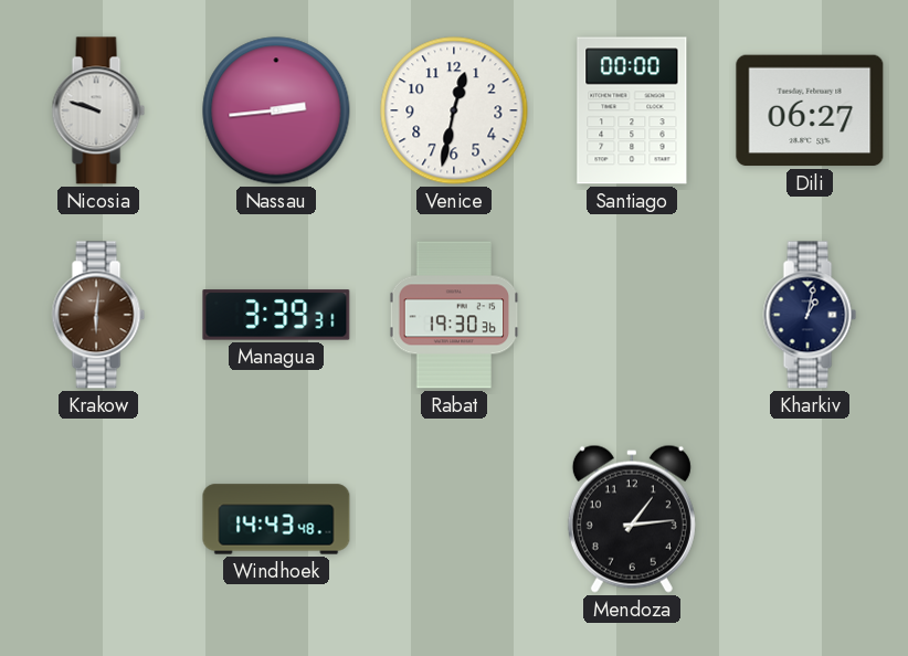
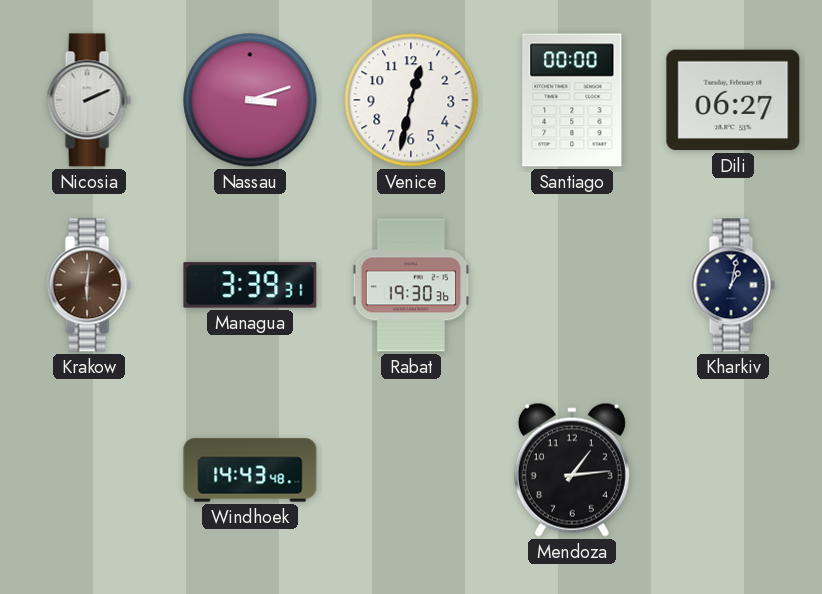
Nicosia: 9:48 -> 2:11
Nassau: 2:44 -> 3:12
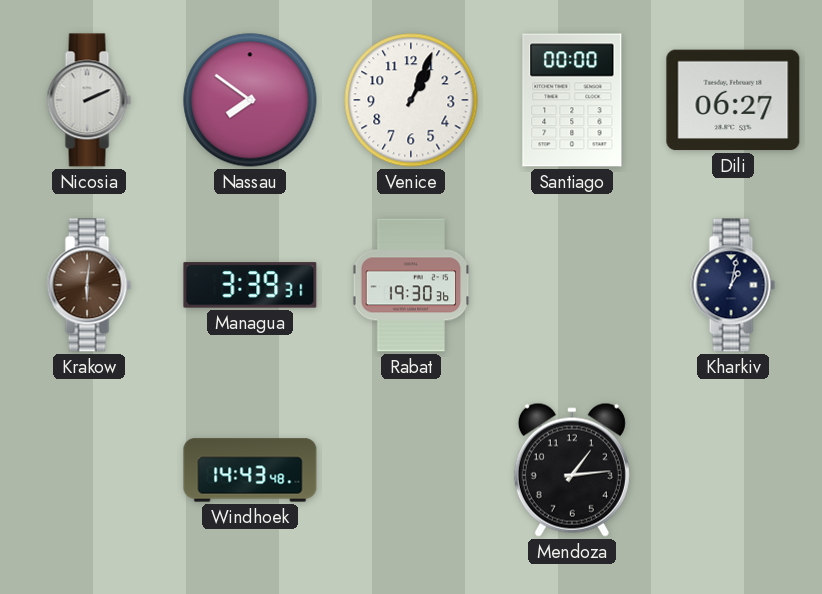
Nassau: 3:12 -> 7:51
Venice: 12:32 -> 1:04
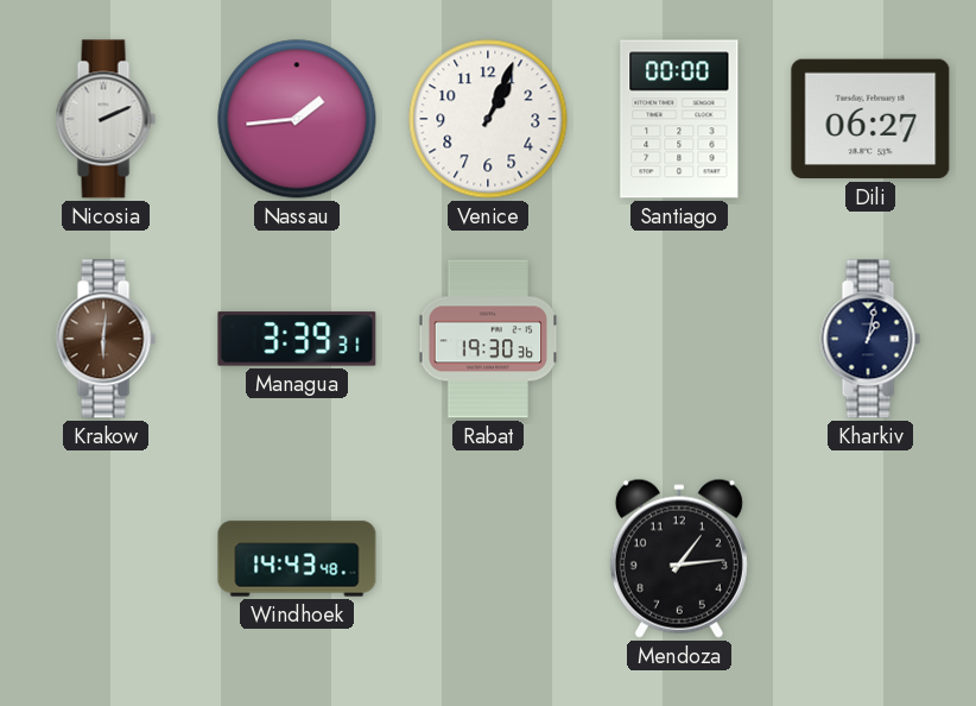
Nassau: 7:51 -> 1:44
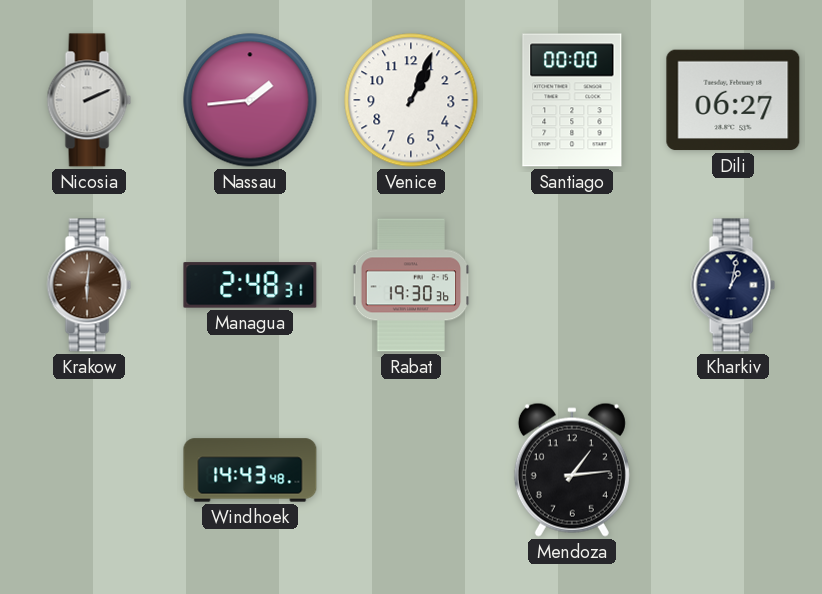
Managua: 3:39 -> 2:48
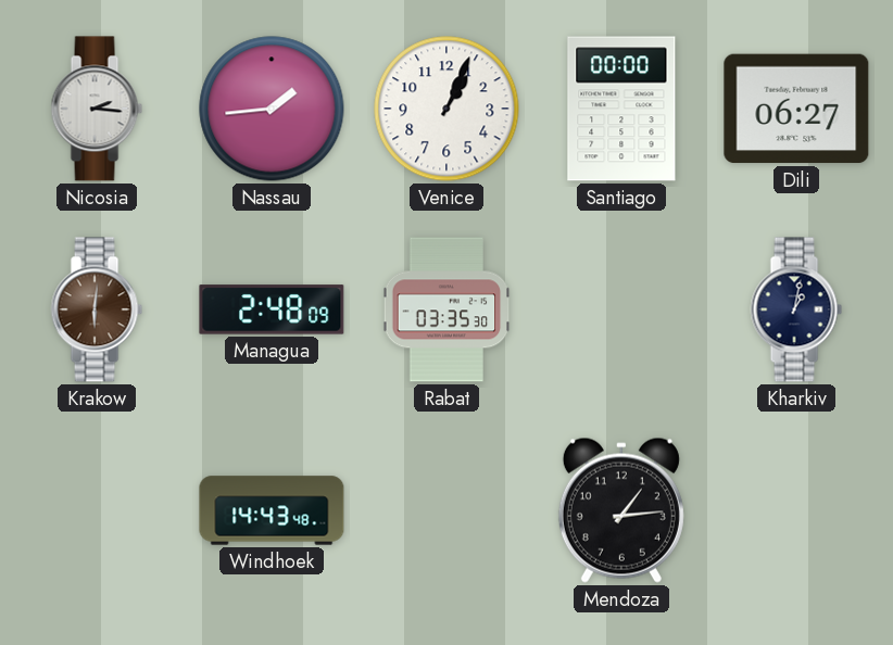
Nicosia: 2:11 -> 2:16
Managua: 2:48:31 -> 2:48:09
Rabat: 19:30 -> 03:35
